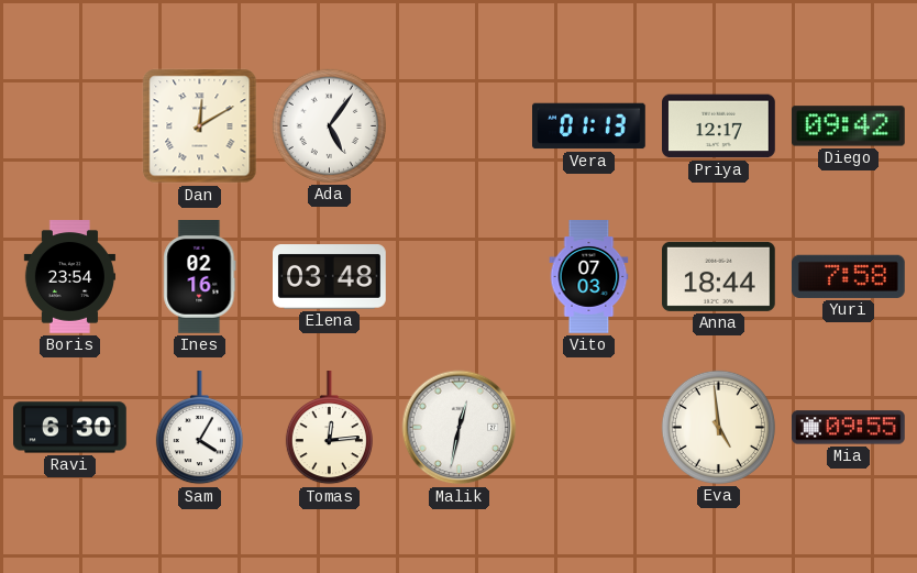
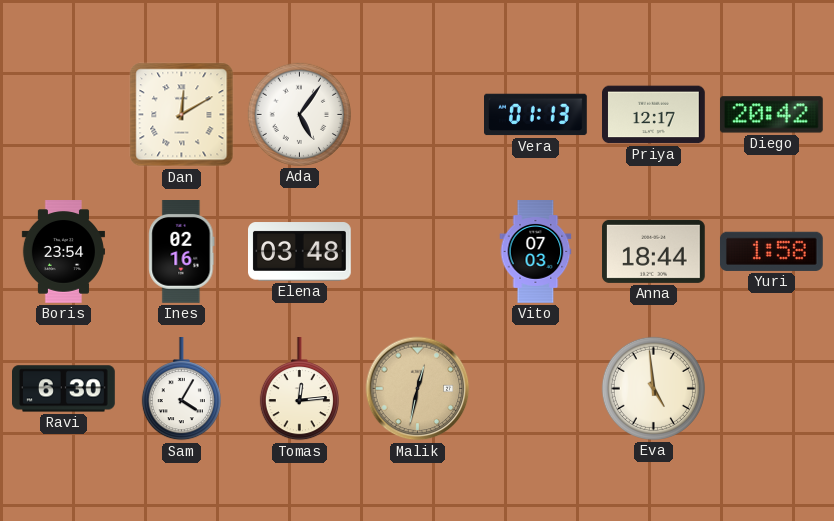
Diego: 09:42 -> 20:42
Yuri: 7:58 -> 1:58
Malik dial: white -> champagne
Mia: 09:55 -> none
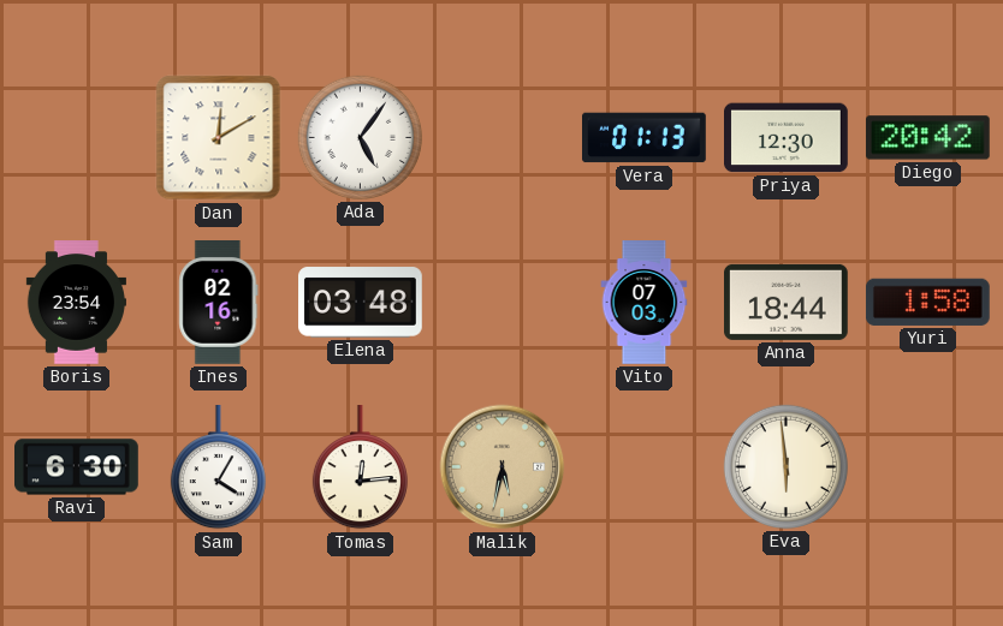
Priya: 12:17 -> 12:30
Malik: 12:32 -> 5:32
Eva: 4:59 -> 5:59
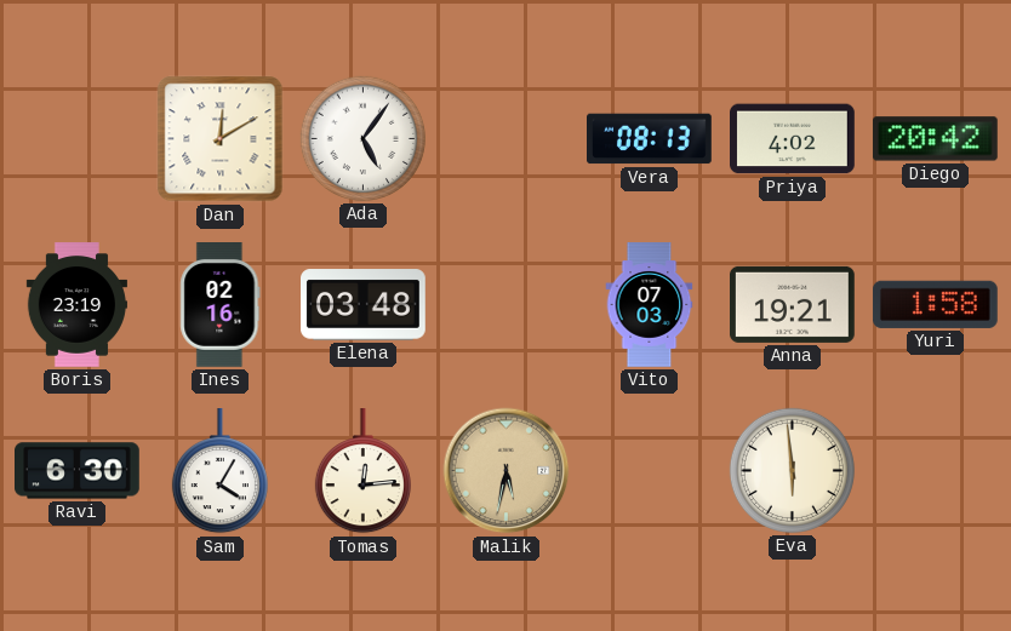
Vera: 01:13 -> 08:13
Priya: 12:30 -> 4:02
Boris: 23:54 -> 23:19
Anna: 18:44 -> 19:21
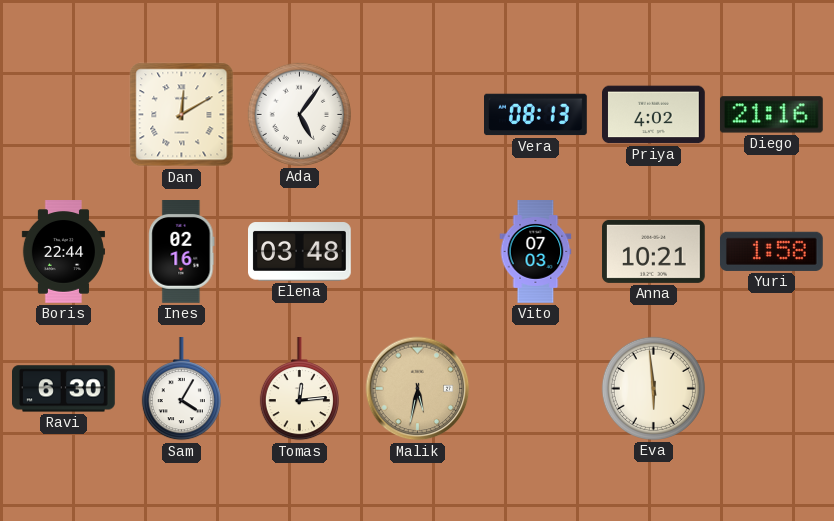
Diego: 20:42 -> 21:16
Boris: 23:19 -> 22:44
Anna: 19:21 -> 10:21
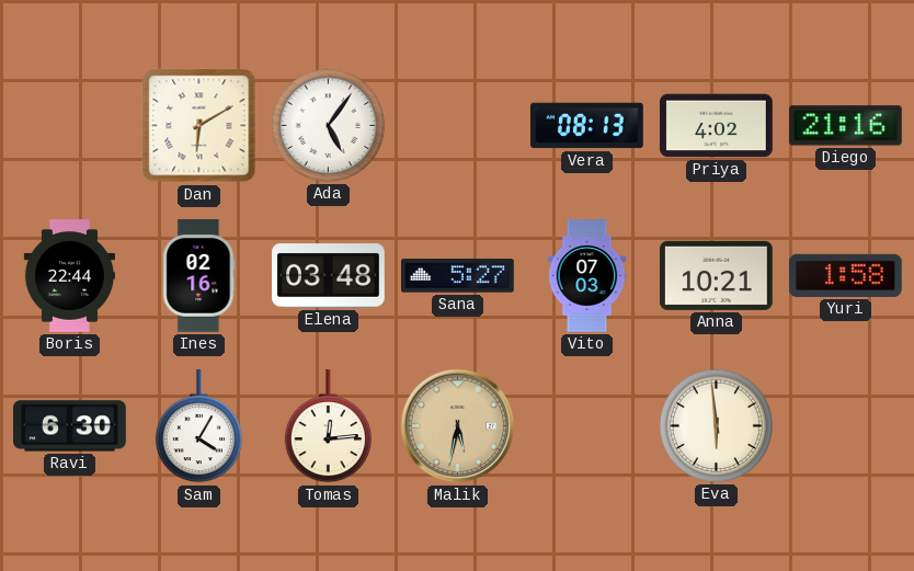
Dan: 12:10 -> 6:10
Sana: none -> 5:27
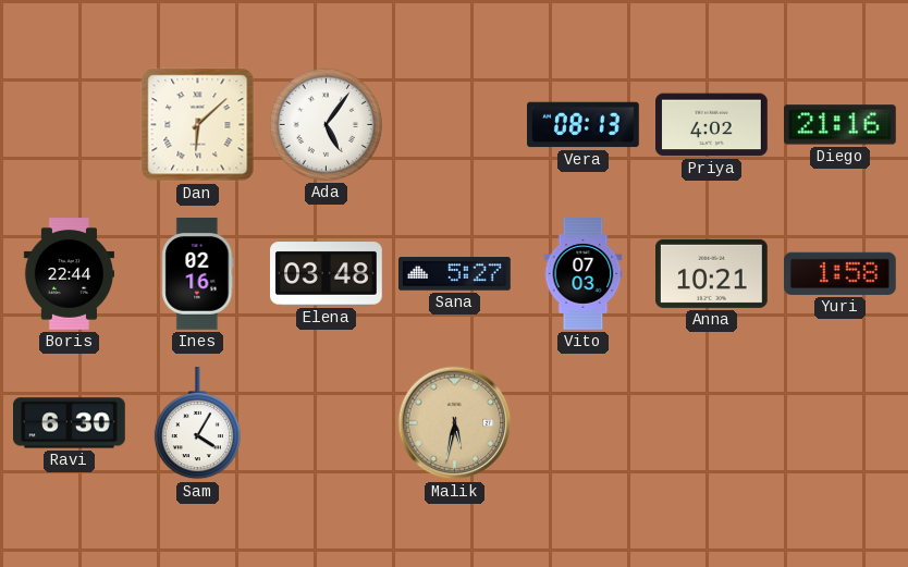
Dan: 6:10 -> 6:08
Tomas: 12:14 -> none
Eva: 5:59 -> none
